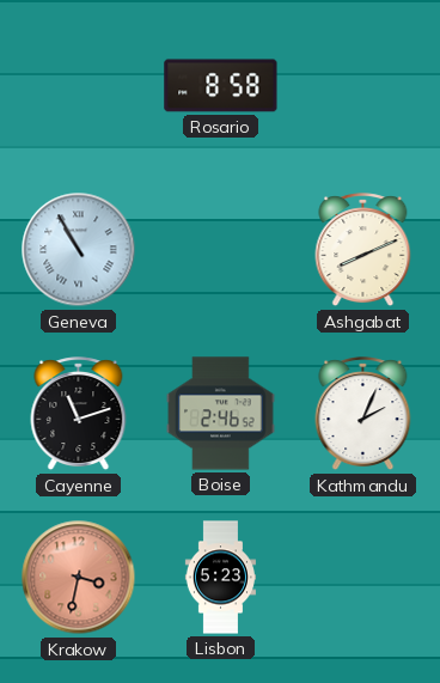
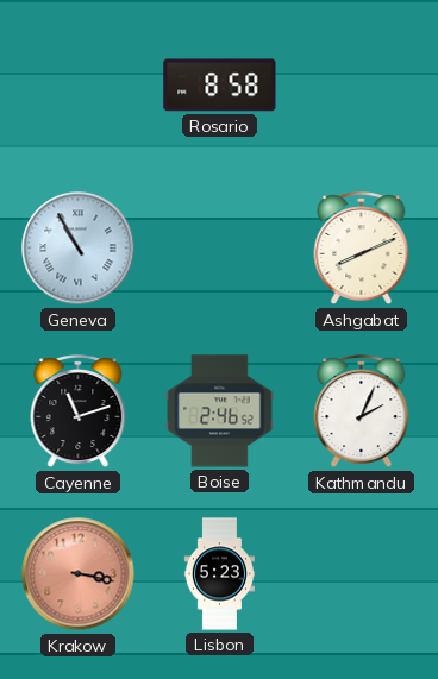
Krakow: 3:32 -> 3:17
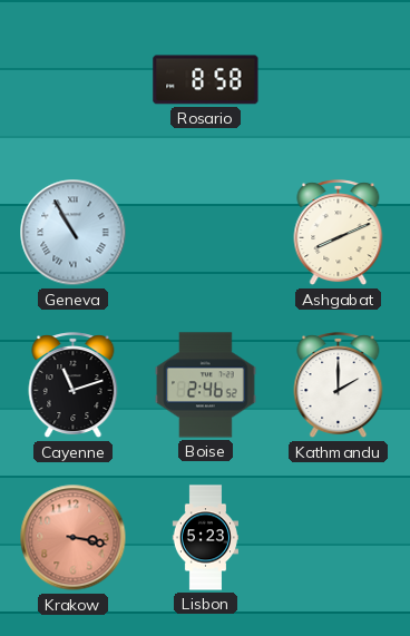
Kathmandu: 2:04 -> 2:00
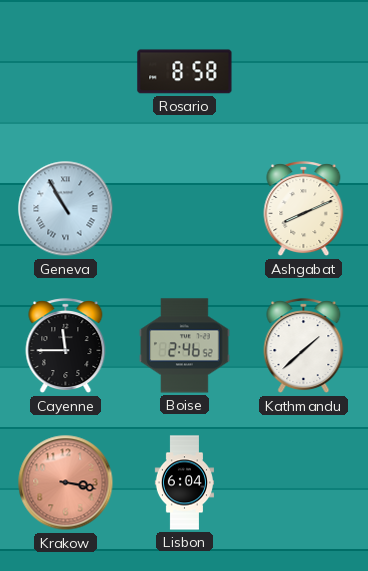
Cayenne: 11:12 -> 11:45
Kathmandu: 2:00 -> 1:38
Lisbon: 5:23 -> 6:04
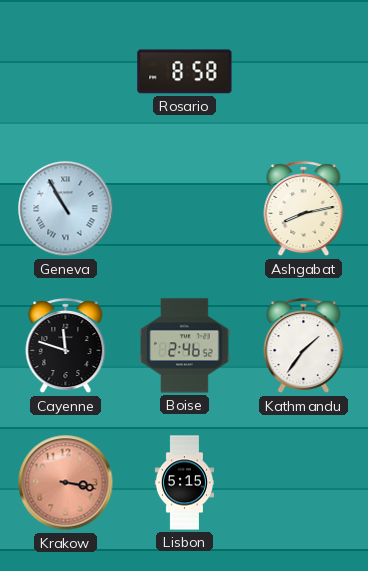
Ashgabat: 8:11 -> 8:13
Cayenne: 11:45 -> 11:48
Kathmandu: 1:38 -> 1:36
Lisbon: 6:04 -> 5:15
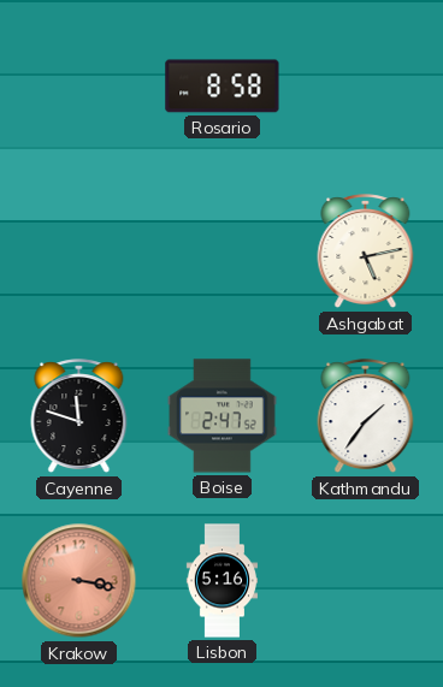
Geneva: 10:55 -> none
Ashgabat: 8:13 -> 5:13
Boise: 2:46 -> 2:47
Lisbon: 5:15 -> 5:16
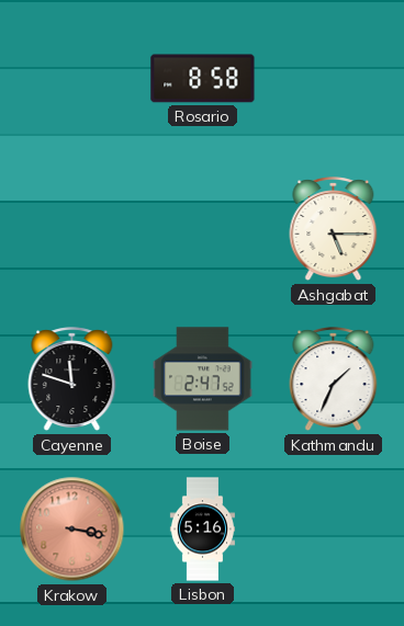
Ashgabat: 5:13 -> 5:15
Kathmandu: 1:36 -> 1:34
